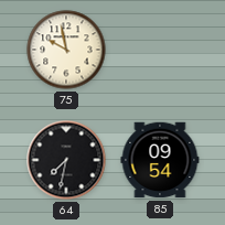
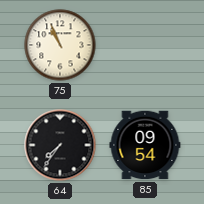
75: 9:58 -> 10:56
64: 7:32 -> 7:36
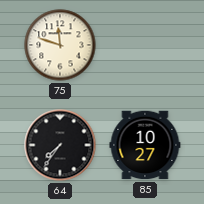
75: 10:56 -> 11:48
85: 09:54 -> 10:27
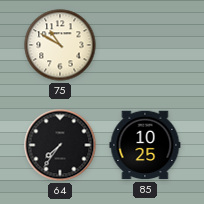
75: 11:48 -> 10:50
85: 10:27 -> 10:25
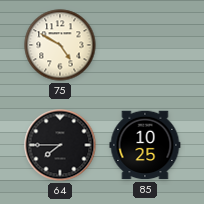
75: 10:50 -> 4:50
64: 7:36 -> 7:45
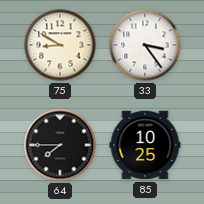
75: 4:50 -> 8:50
33: none -> 3:24
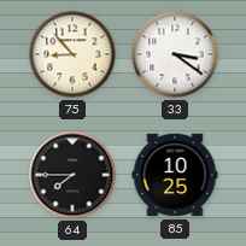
75: 8:50 -> 8:53
33: 3:24 -> 3:21
